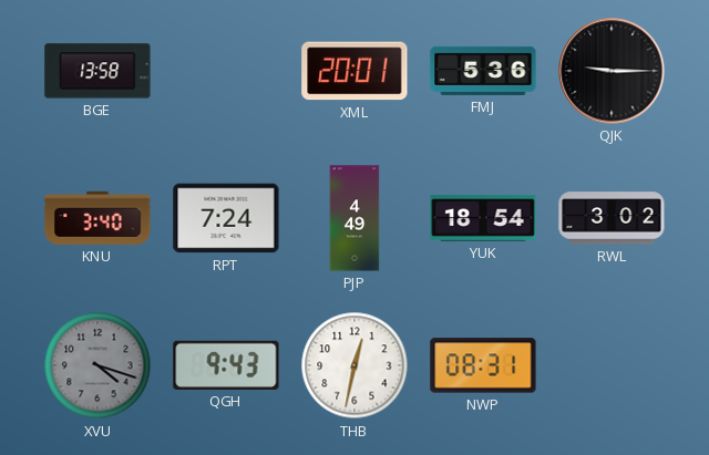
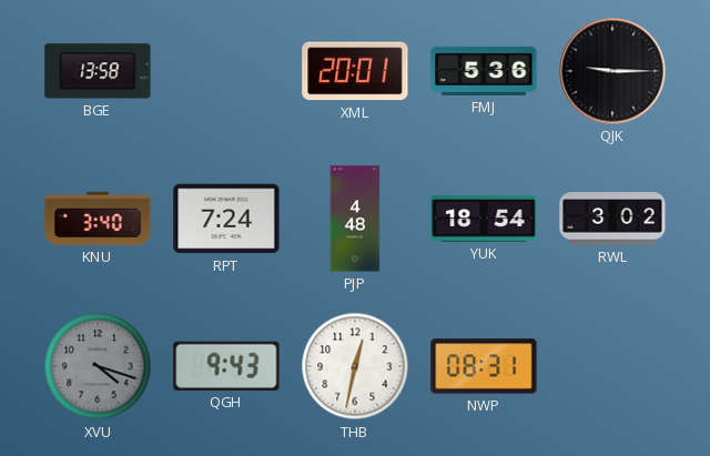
PJP: 4:49 -> 4:48
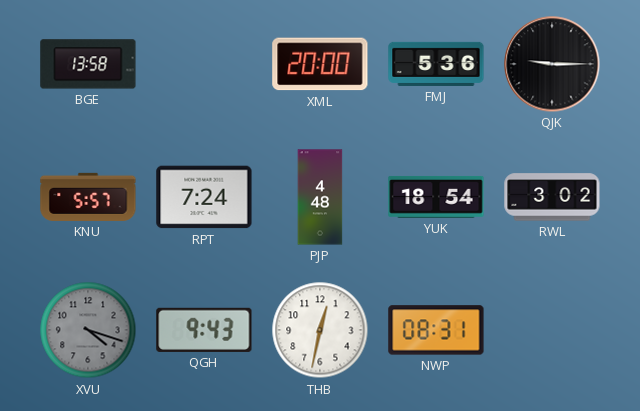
XML: 20:01 -> 20:00
KNU: 3:40 -> 5:57
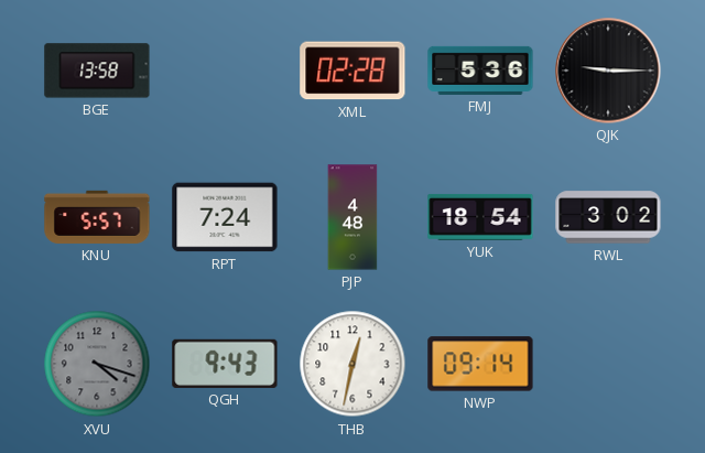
XML: 20:00 -> 02:28
NWP: 08:31 -> 09:14
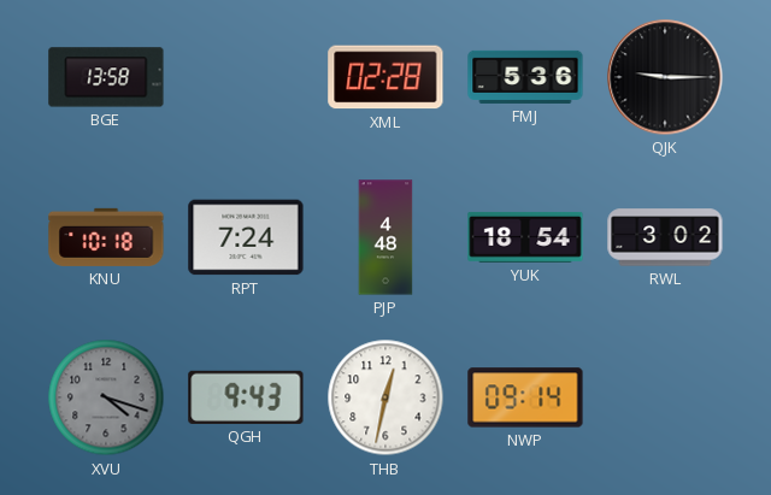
KNU: 5:57 -> 10:18
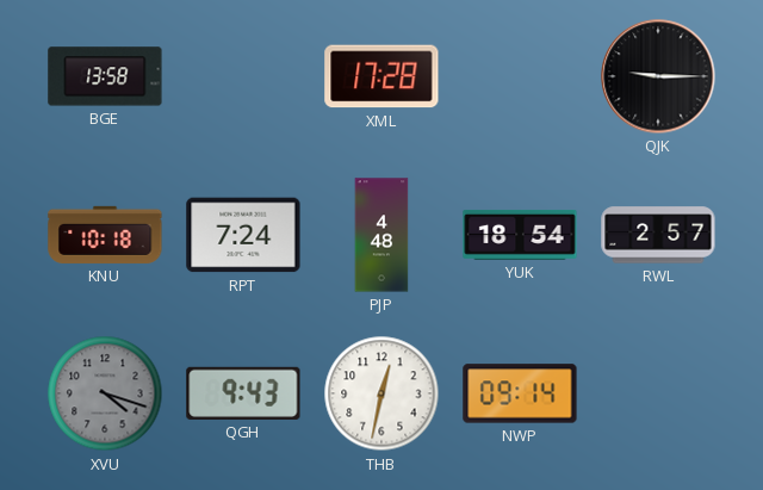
XML: 02:28 -> 17:28
FMJ: 5:36 -> none
RWL: 3:02 -> 2:57
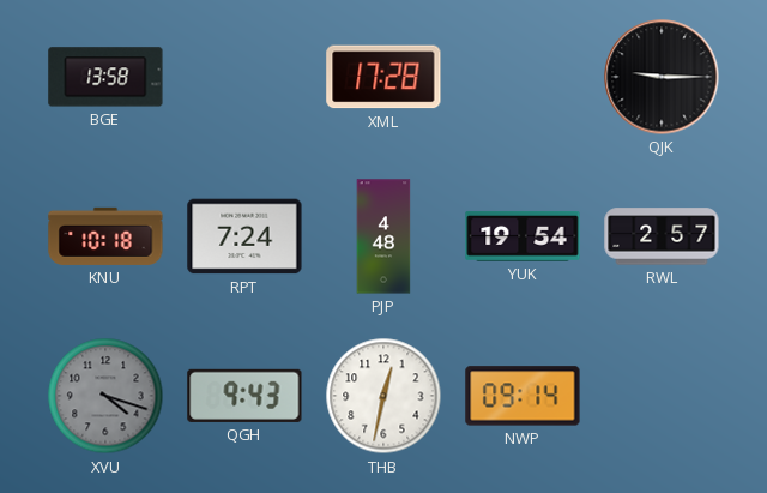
YUK: 18:54 -> 19:54
